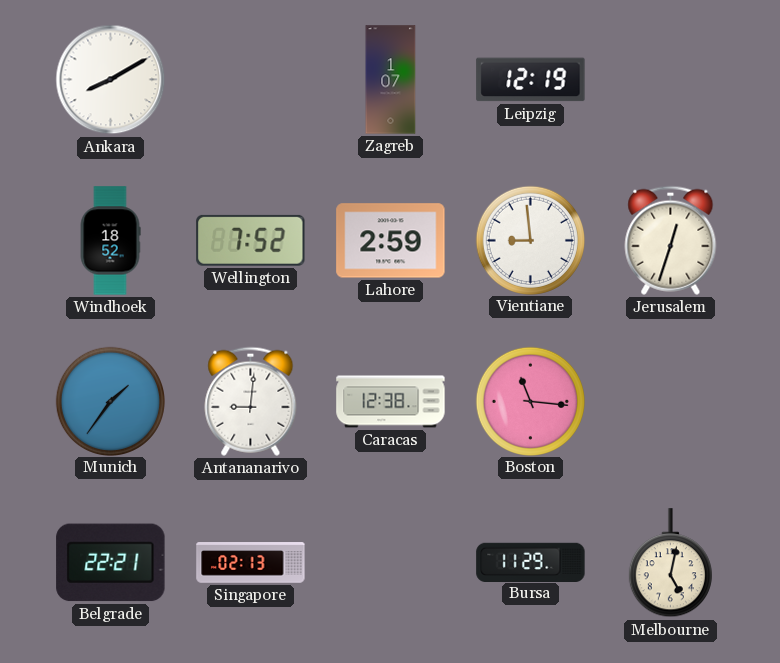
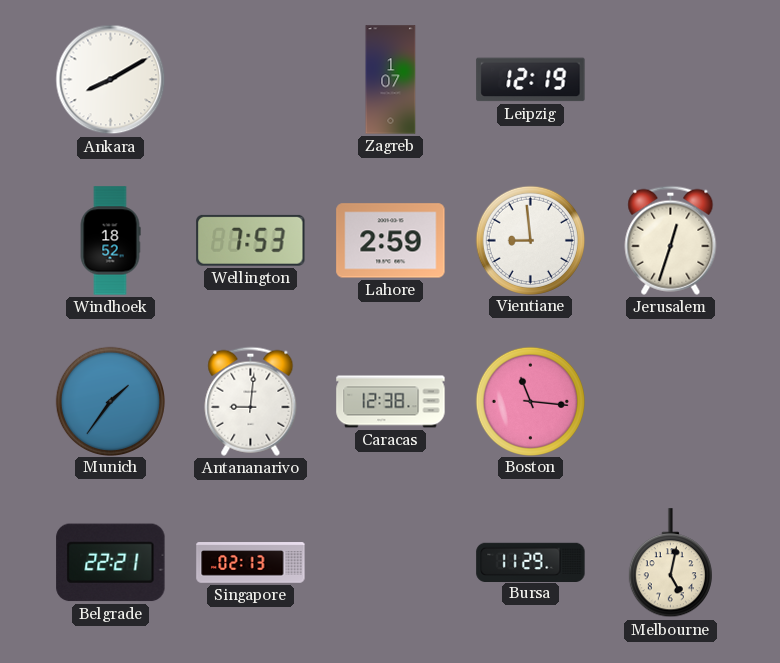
Wellington: 7:52 -> 7:53
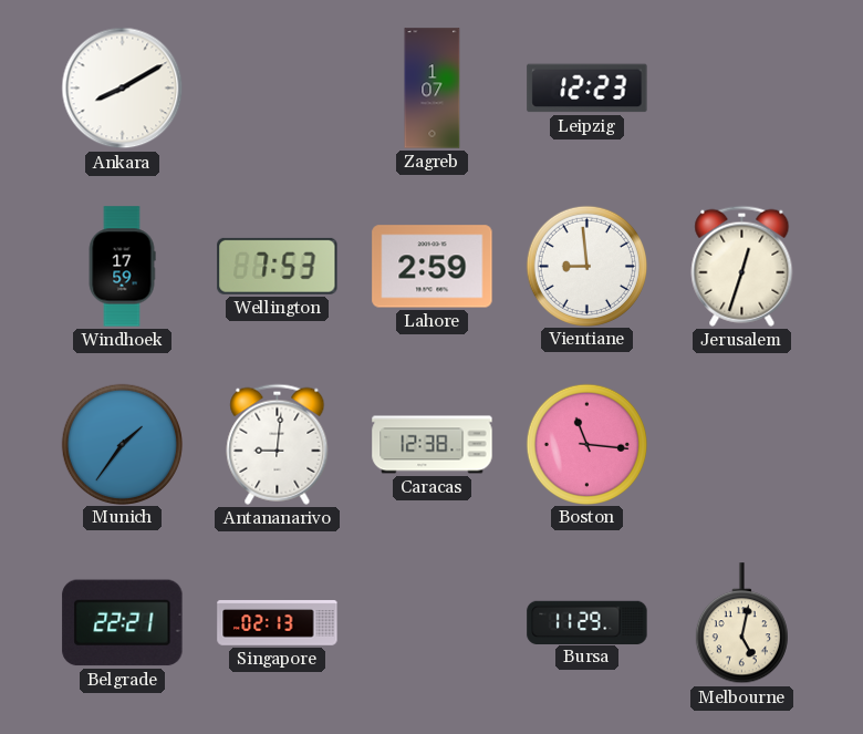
Leipzig: 12:19 -> 12:23
Windhoek: 18:52 -> 17:59
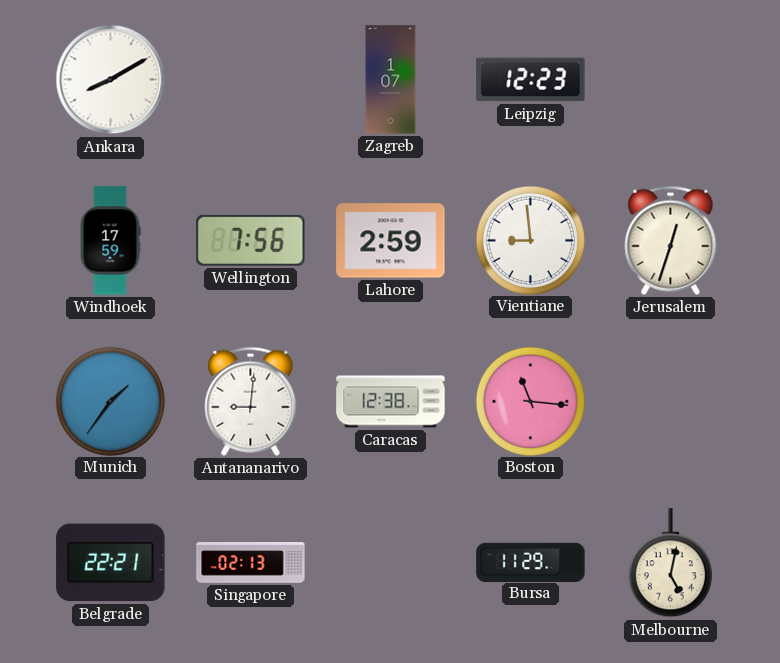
Wellington: 7:53 -> 7:56
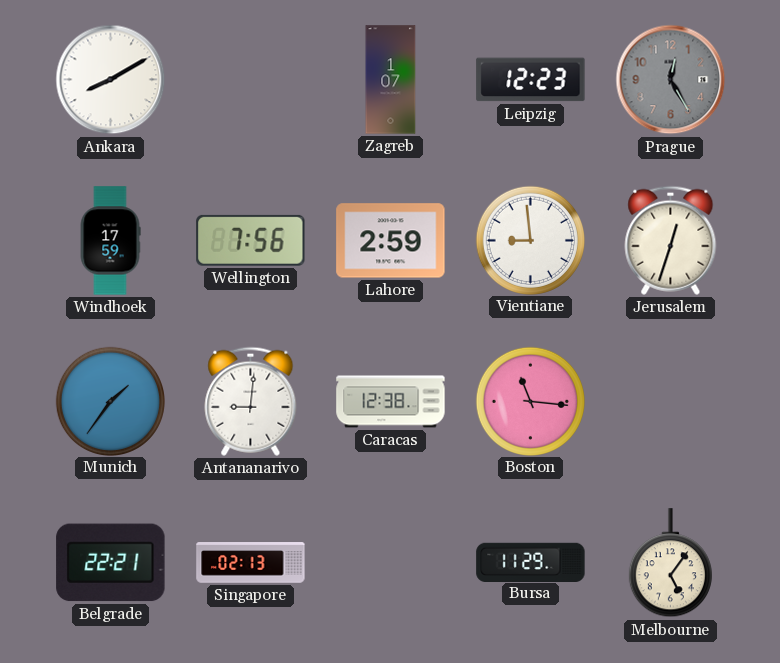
Prague: none -> 12:25
Melbourne: 5:02 -> 5:06
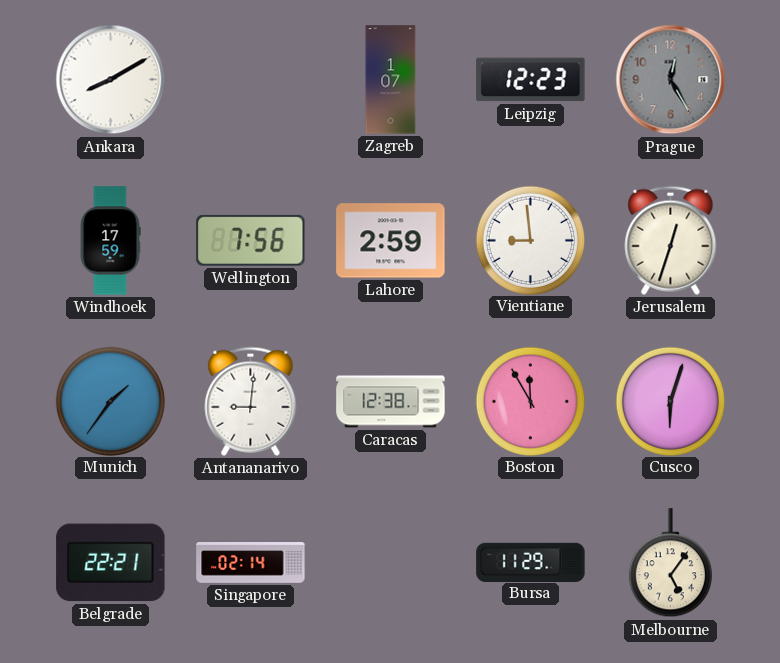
Boston: 11:16 -> 11:55
Cusco: none -> 6:03
Singapore: 02:13 -> 02:14
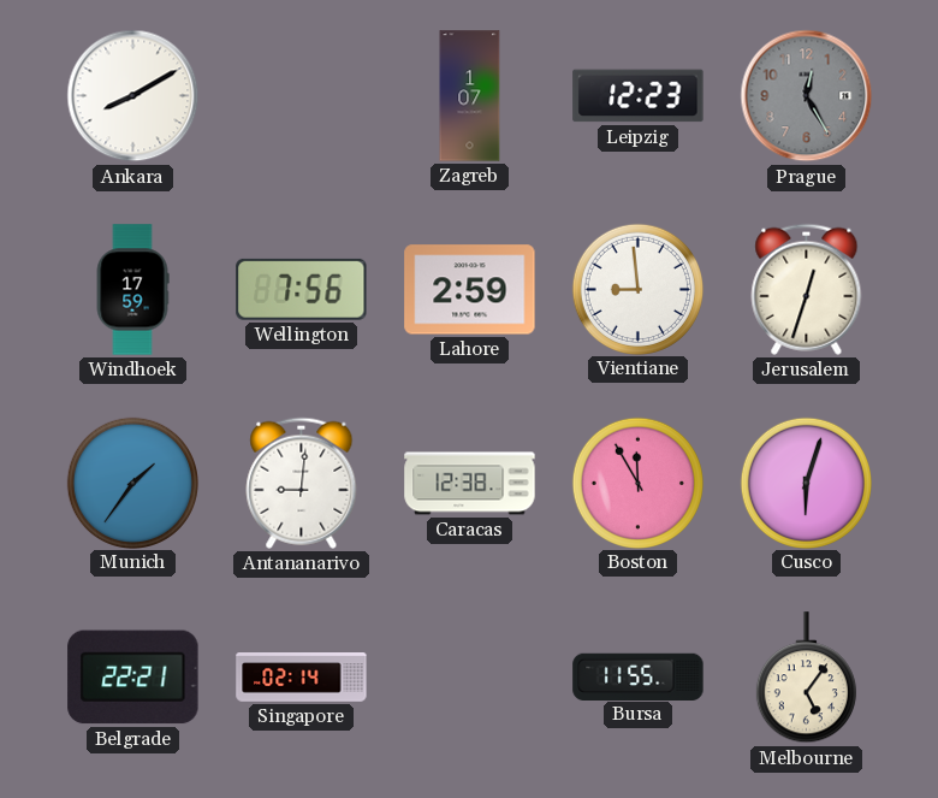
Bursa: 11:29 -> 11:55
